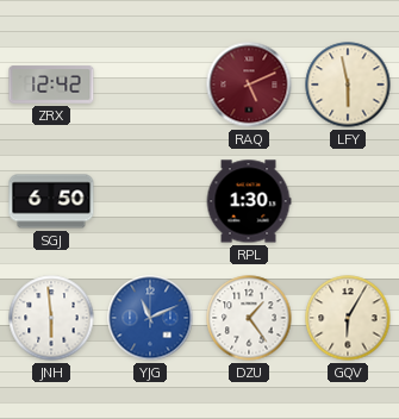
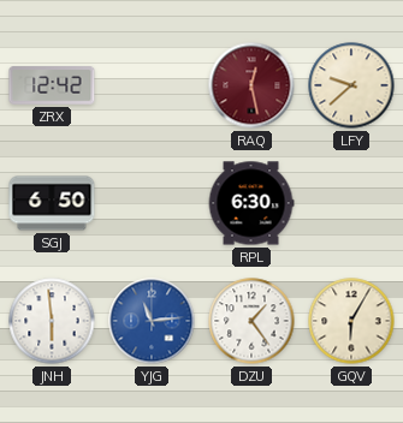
RAQ: 5:11 -> 12:28
LFY: 5:58 -> 9:38
RPL: 1:30 -> 6:30
YJG: 11:11 -> 11:14
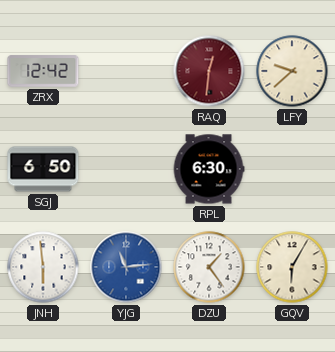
RAQ: 12:28 -> 12:31
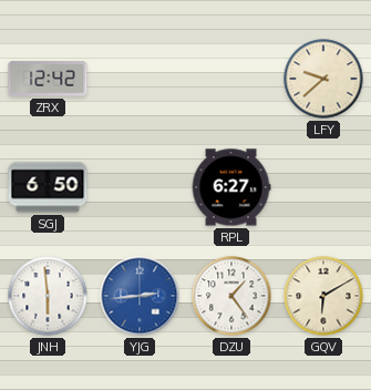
RAQ: 12:31 -> none
RPL: 6:30 -> 6:27
YJG: 11:14 -> 2:44
GQV: 6:05 -> 6:10
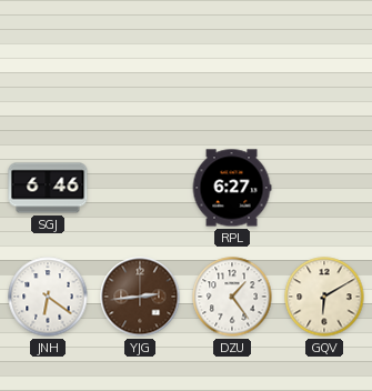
ZRX: 12:42 -> none
LFY: 9:38 -> none
SGJ: 6:50 -> 6:46
JNH: 5:59 -> 6:21
YJG dial: blue -> brown
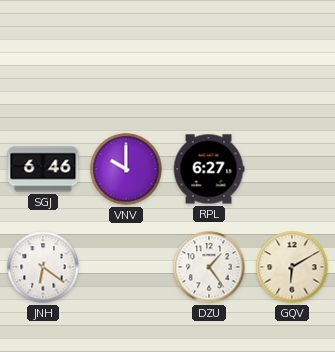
VNV: none -> 10:00
YJG: 2:44 -> none
